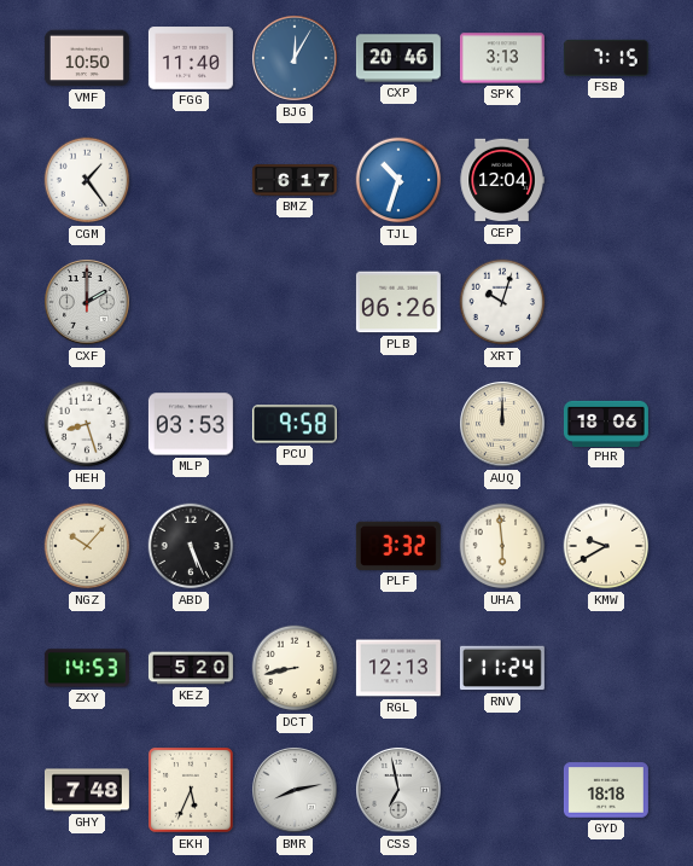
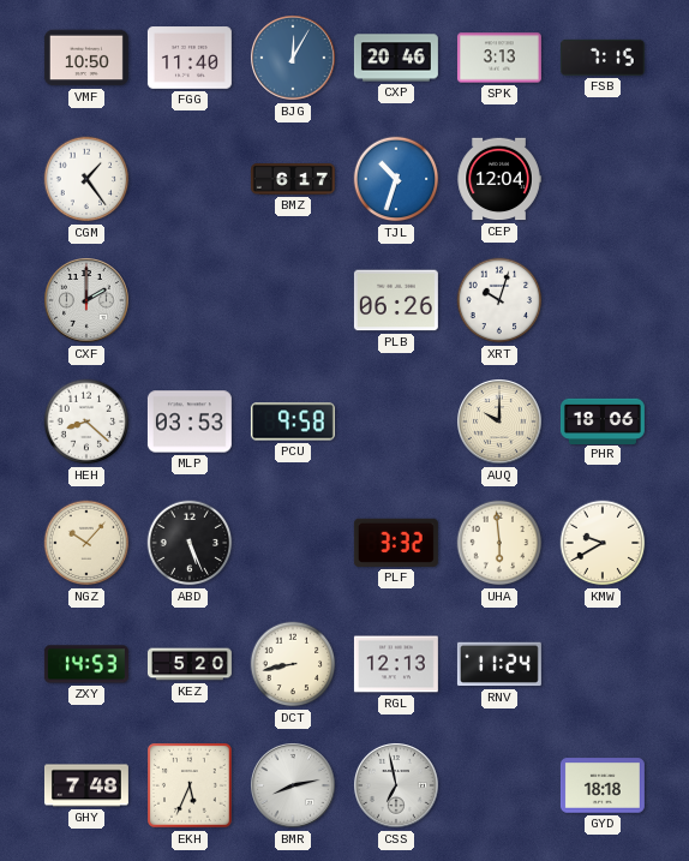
HEH: 8:27 -> 8:22
AUQ: 12:00 -> 10:00
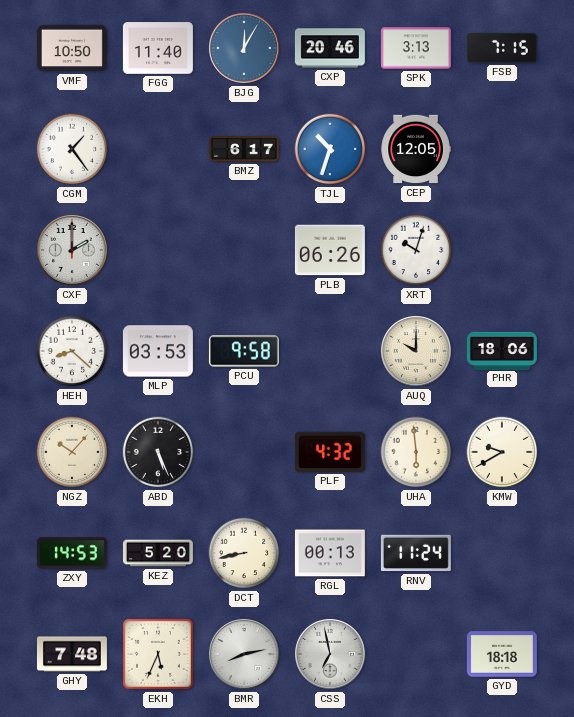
CEP: 12:04 -> 12:05
PLF: 3:32 -> 4:32
RGL: 12:13 -> 00:13
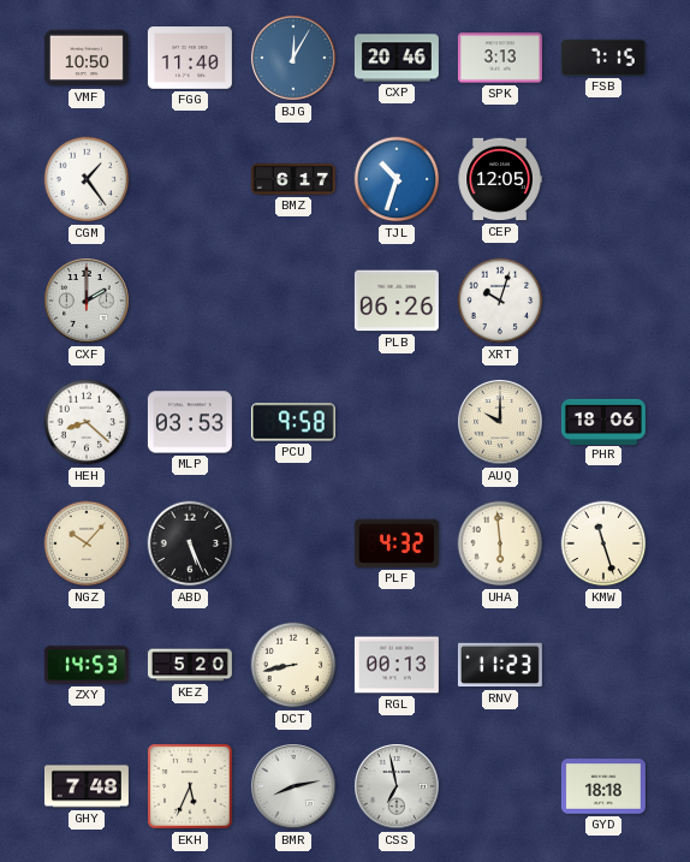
KMW: 9:40 -> 11:27
RNV: 11:24 -> 11:23
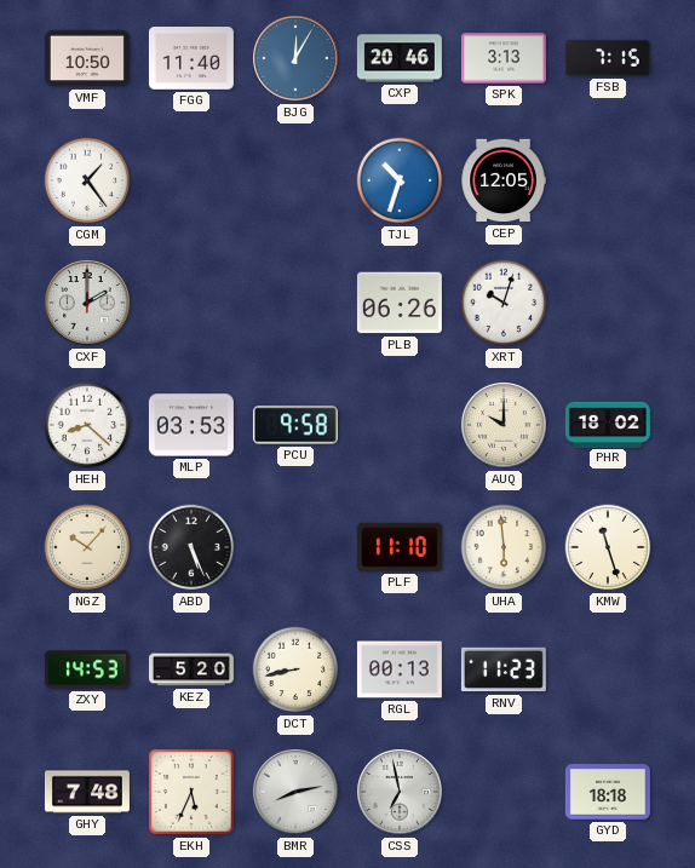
BMZ: 6:17 -> none
PHR: 18:06 -> 18:02
PLF: 4:32 -> 11:10
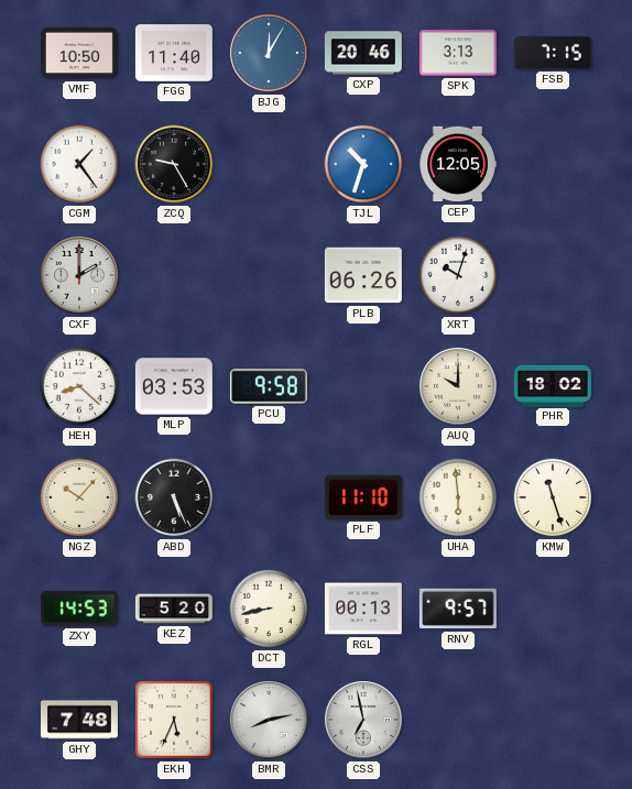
ZCQ: none -> 9:25
RNV: 11:23 -> 9:57
GYD: 18:18 -> none
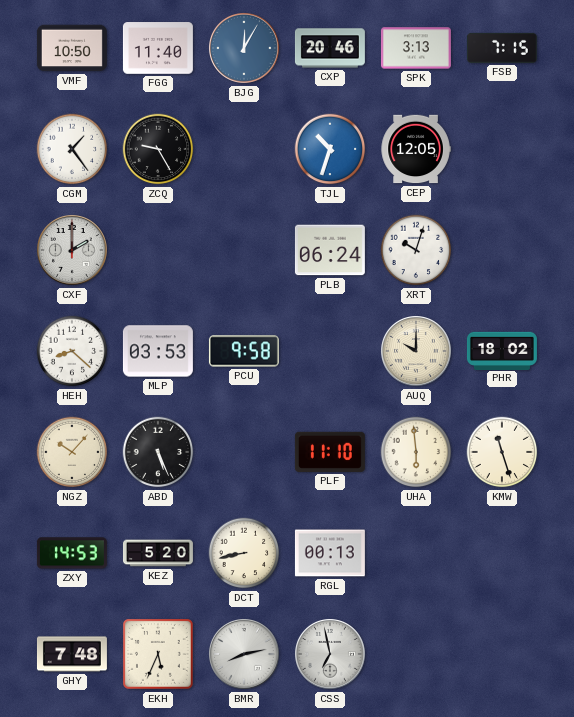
PLB: 06:26 -> 06:24
RNV: 9:57 -> none
